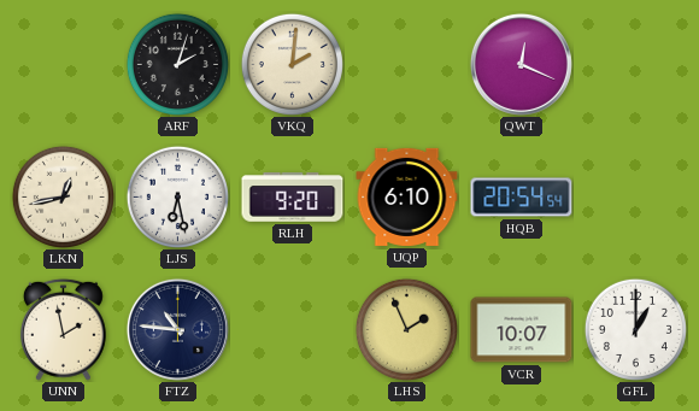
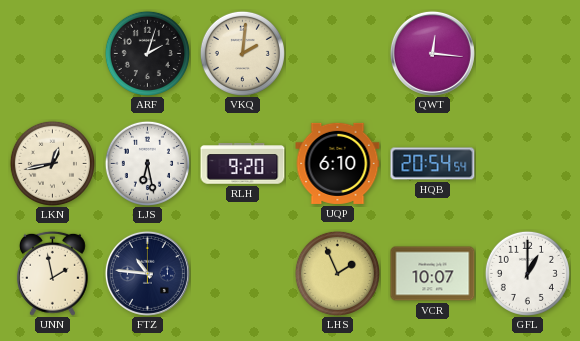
QWT: 12:19 -> 12:16
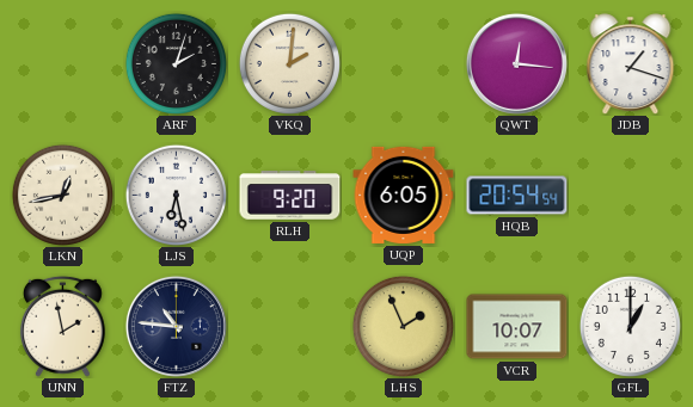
JDB: none -> 1:18
UQP: 6:10 -> 6:05
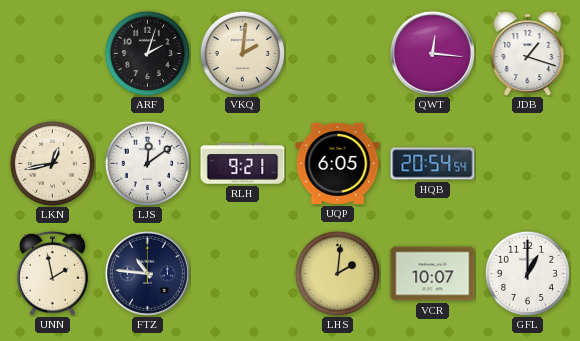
LJS: 6:28 -> 12:09
RLH: 9:20 -> 9:21
LHS: 1:56 -> 2:01
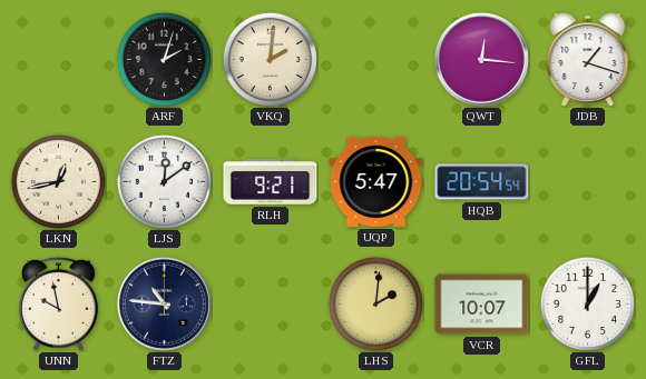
UQP: 6:05 -> 5:47
UNN: 1:58 -> 9:58
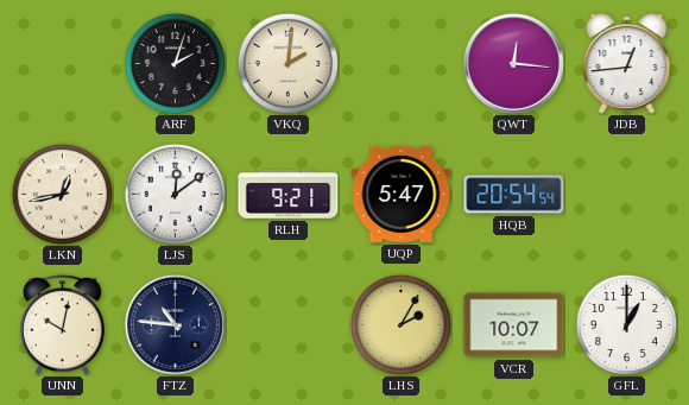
JDB: 1:18 -> 12:44
UNN: 9:58 -> 10:02
LHS: 2:01 -> 2:05
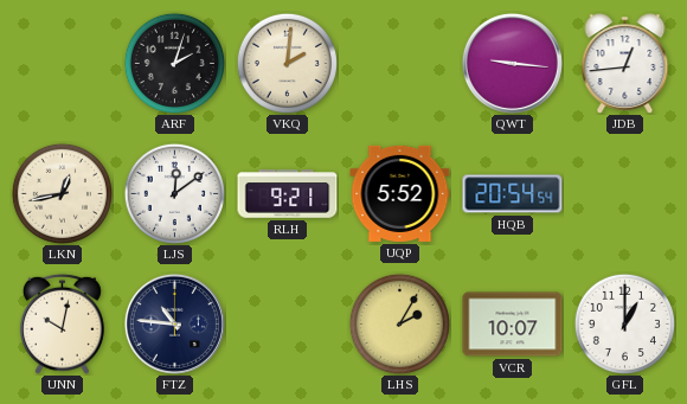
QWT: 12:16 -> 9:16
UQP: 5:47 -> 5:52
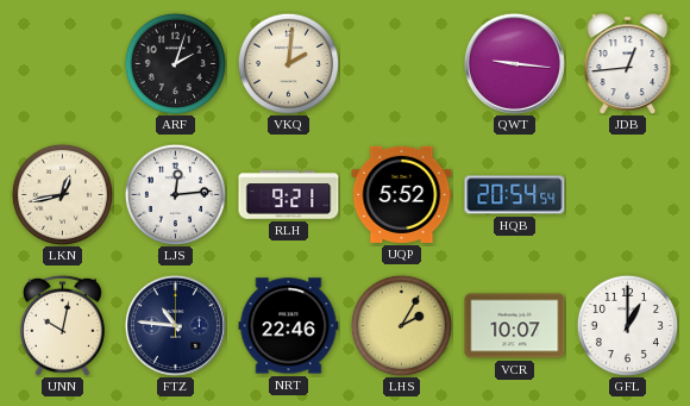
LJS: 12:09 -> 12:14
NRT: none -> 22:46
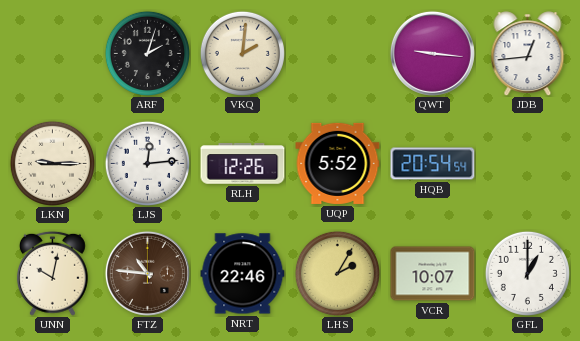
LKN: 12:43 -> 9:15
RLH: 9:21 -> 12:26
FTZ dial: navy -> brown
